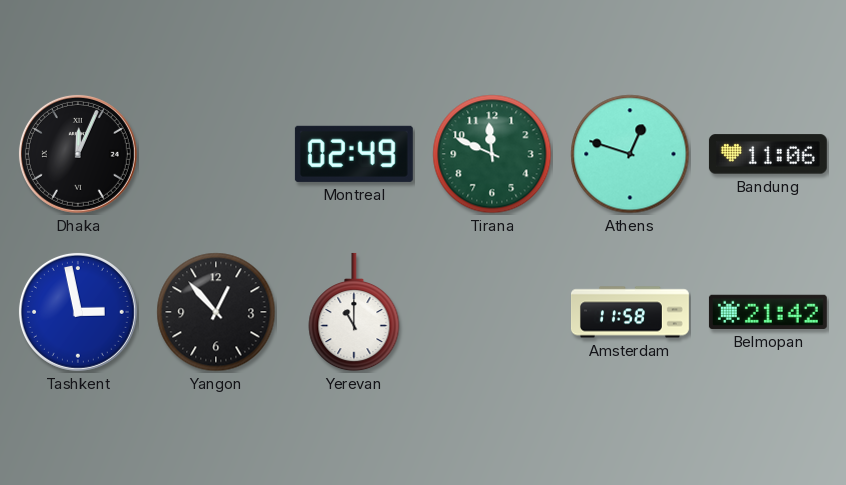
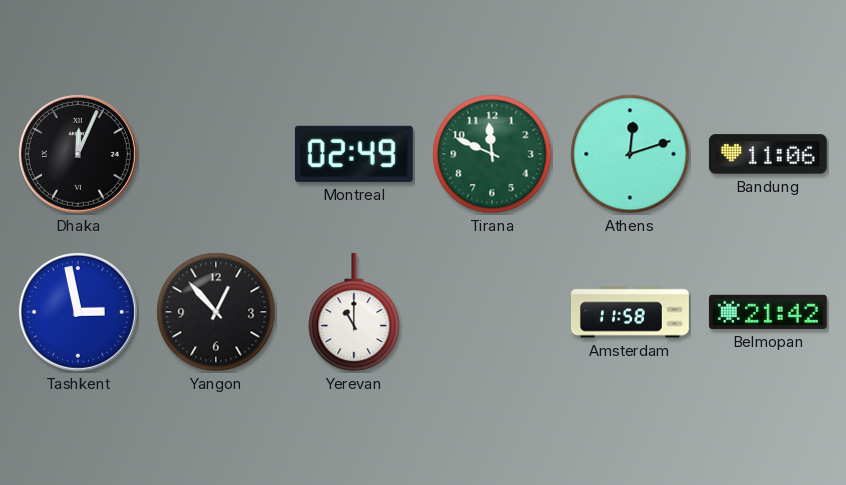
Athens: 12:48 -> 12:12
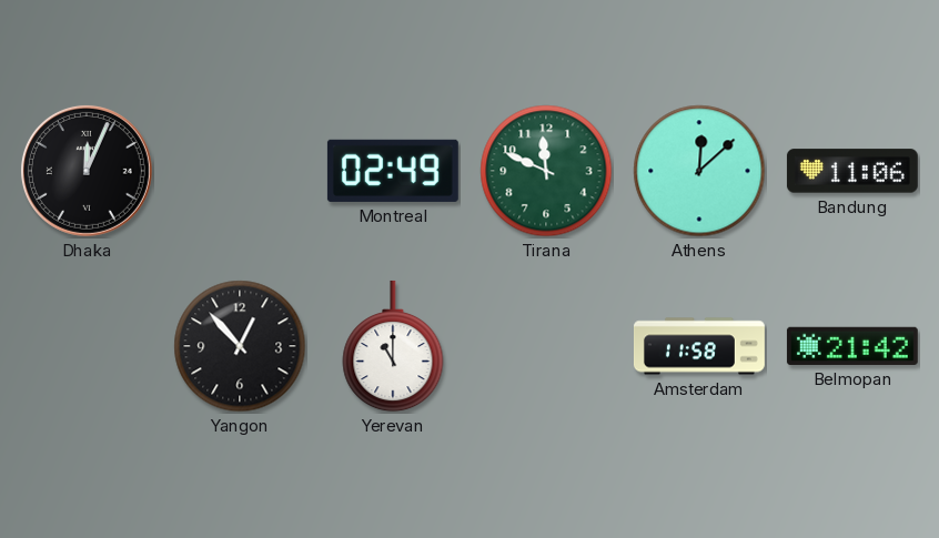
Athens: 12:12 -> 12:08
Tashkent: 2:58 -> none
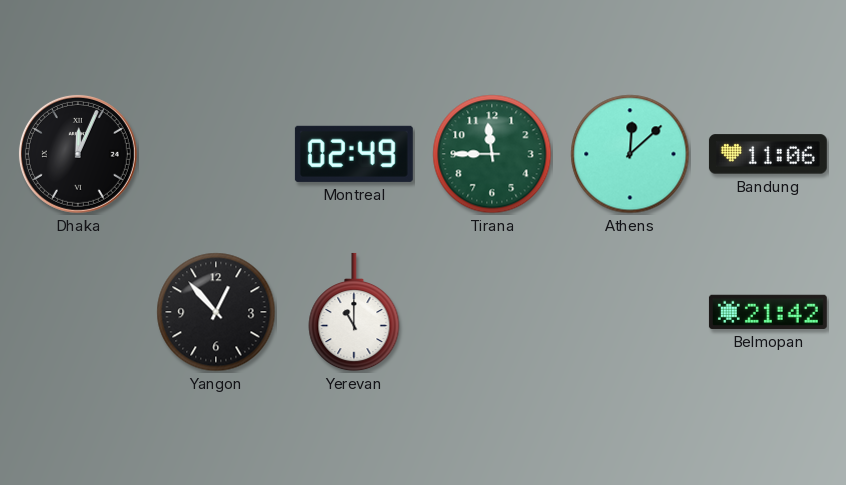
Tirana: 11:49 -> 11:45
Amsterdam: 11:58 -> none
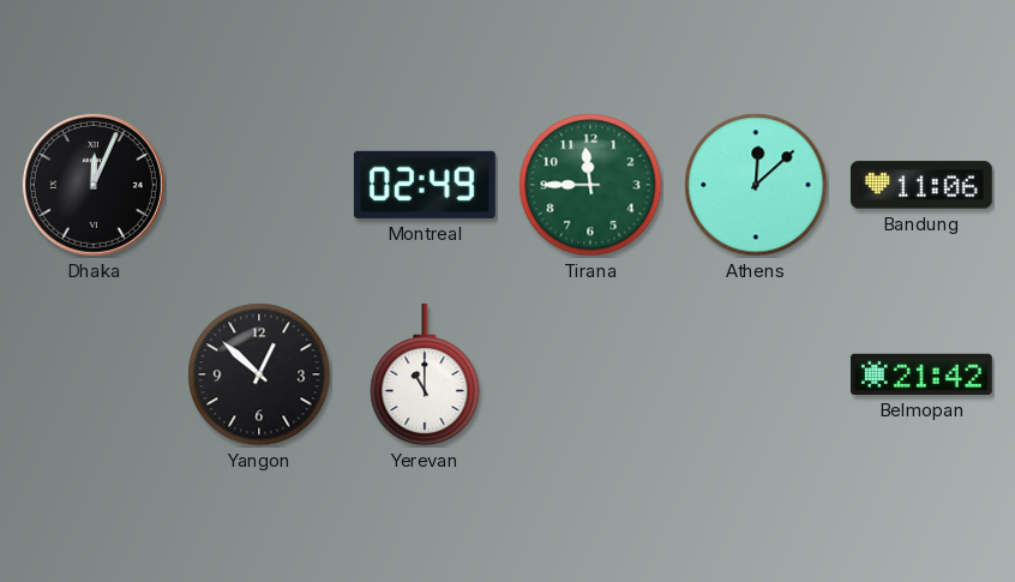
Yangon: 12:53 -> 12:52
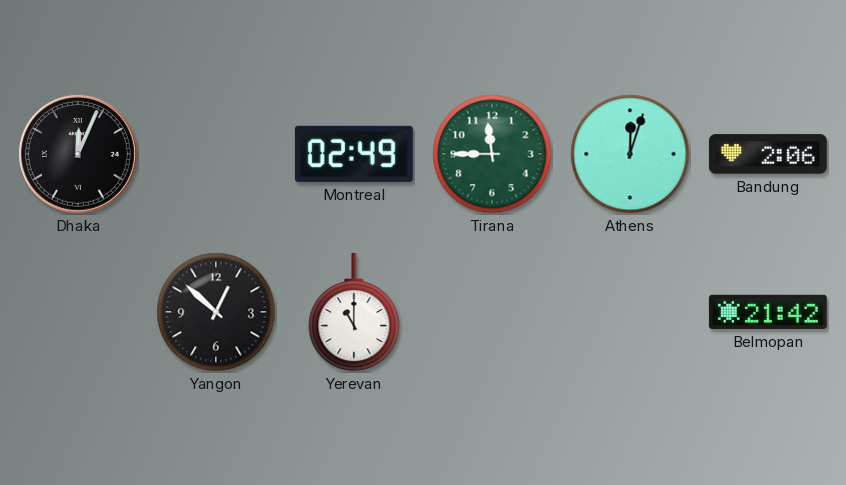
Athens: 12:08 -> 12:03
Bandung: 11:06 -> 2:06
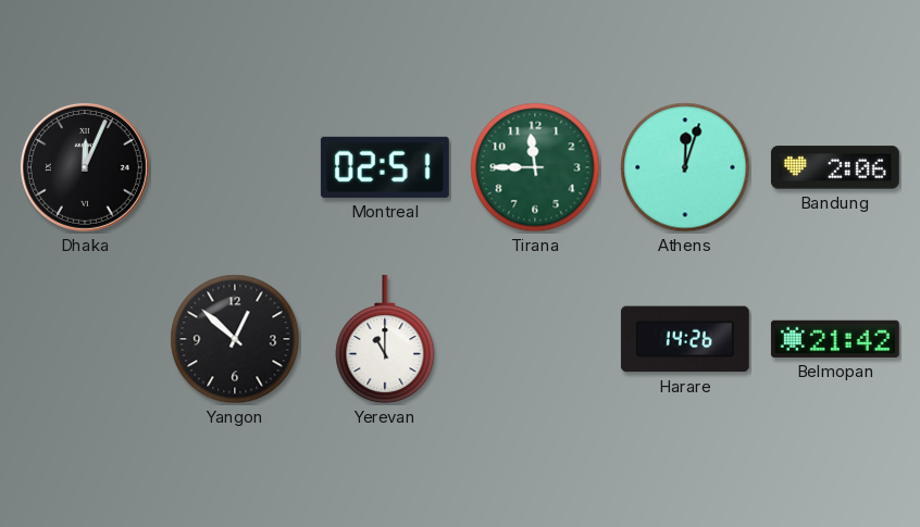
Montreal: 02:49 -> 02:51
Harare: none -> 14:26
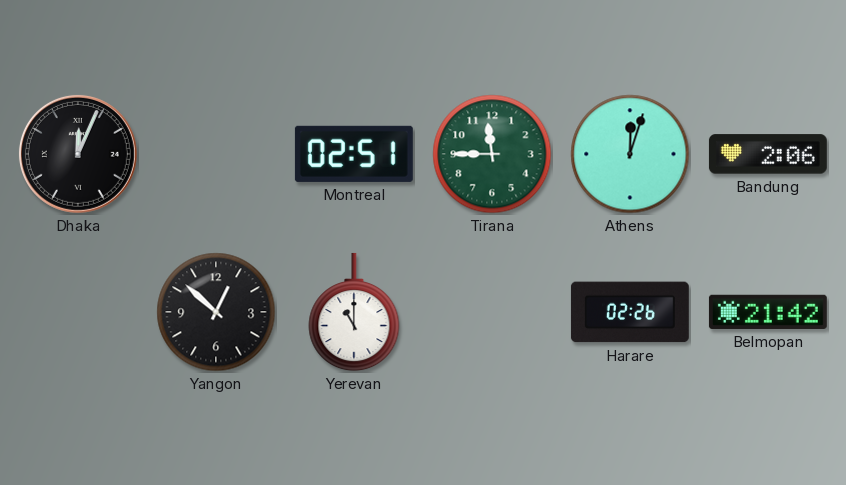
Harare: 14:26 -> 02:26
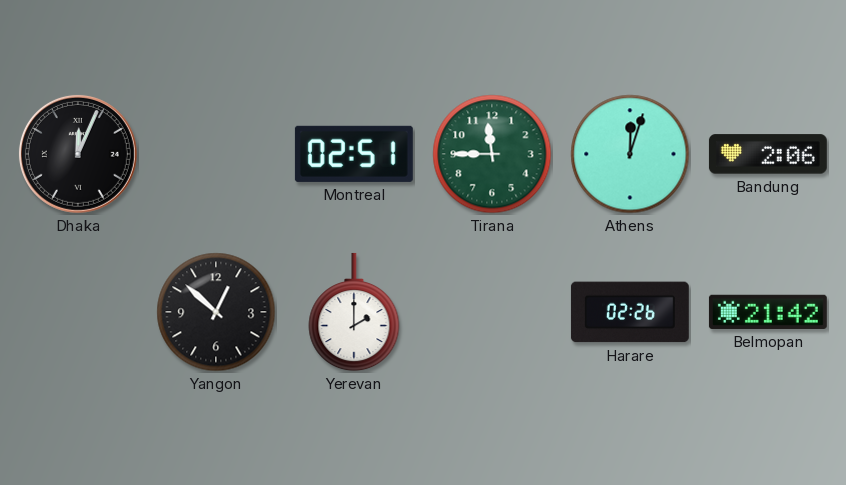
Yerevan: 11:00 -> 2:00
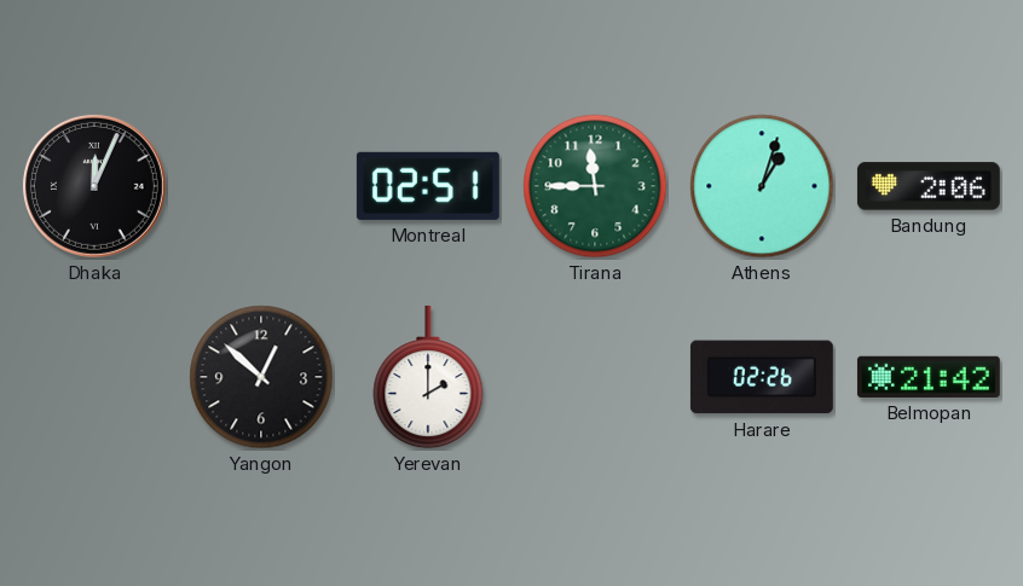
Athens: 12:03 -> 1:03
